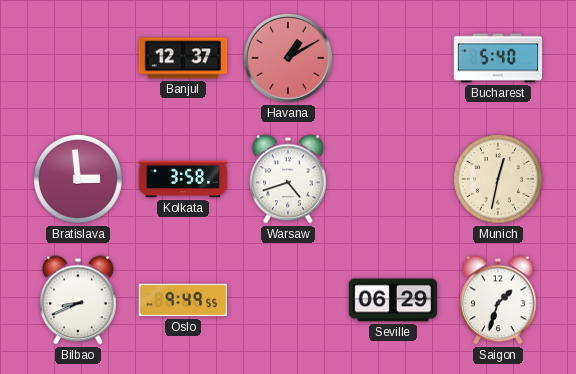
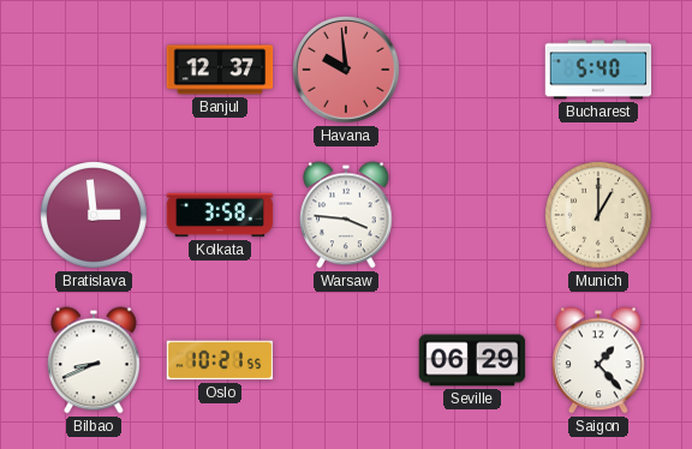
Havana: 1:10 -> 9:59
Warsaw: 4:42 -> 3:46
Munich: 12:32 -> 1:00
Oslo: 9:49 -> 10:21
Saigon: 1:33 -> 1:23
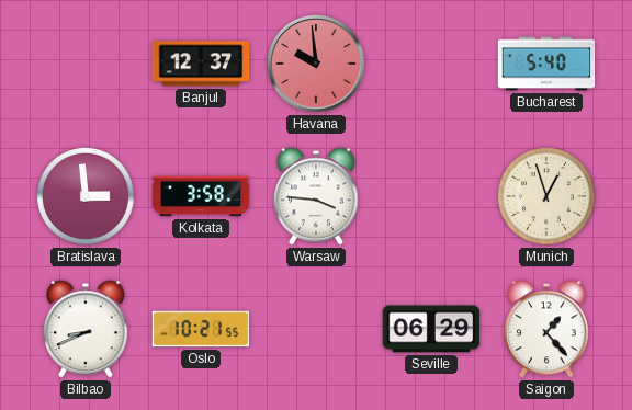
Munich: 1:00 -> 12:57
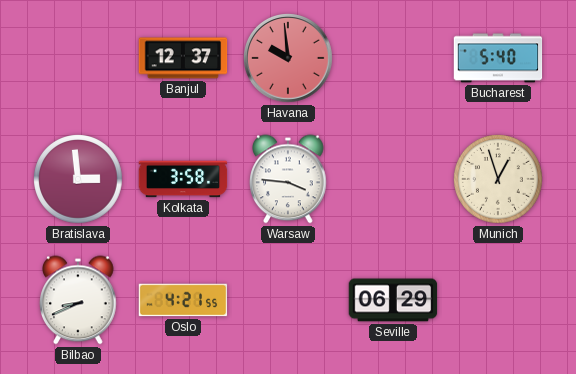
Oslo: 10:21 -> 4:21
Saigon: 1:23 -> none
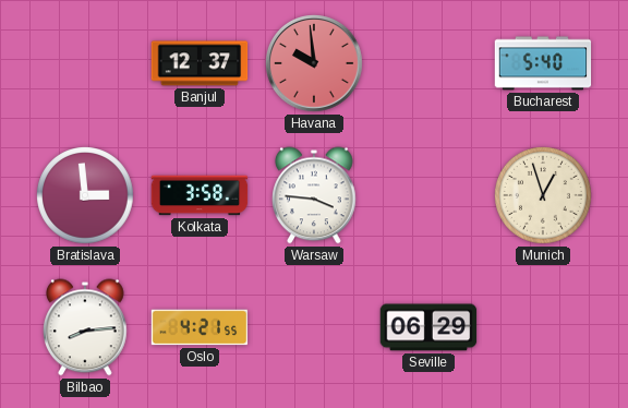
Bilbao: 8:41 -> 8:14
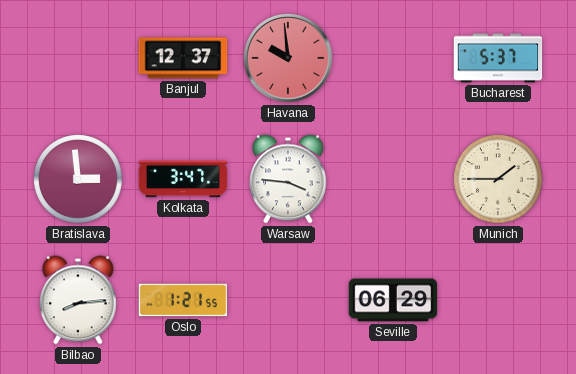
Bucharest: 5:40 -> 5:37
Kolkata: 3:58 -> 3:47
Munich: 12:57 -> 1:45
Oslo: 4:21 -> 1:21
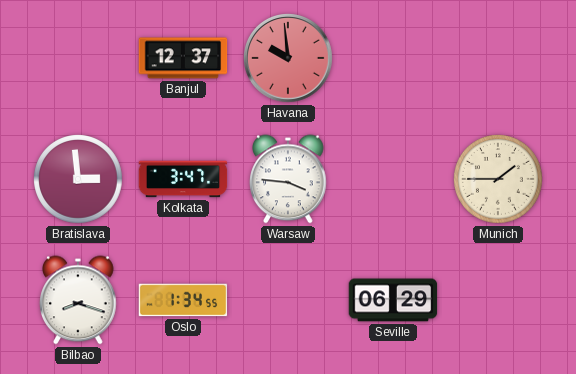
Bucharest: 5:37 -> none
Bilbao: 8:14 -> 8:18
Oslo: 1:21 -> 1:34
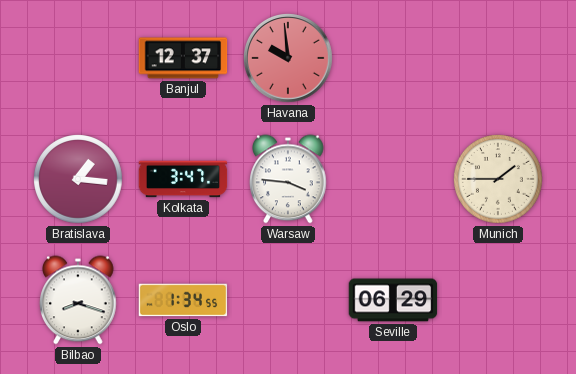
Bratislava: 2:59 -> 1:16
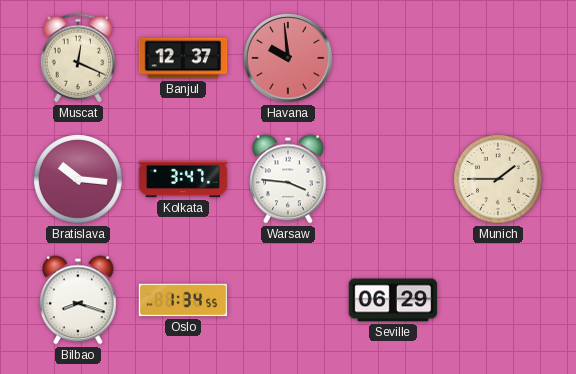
Muscat: none -> 12:19
Bratislava: 1:16 -> 10:16
